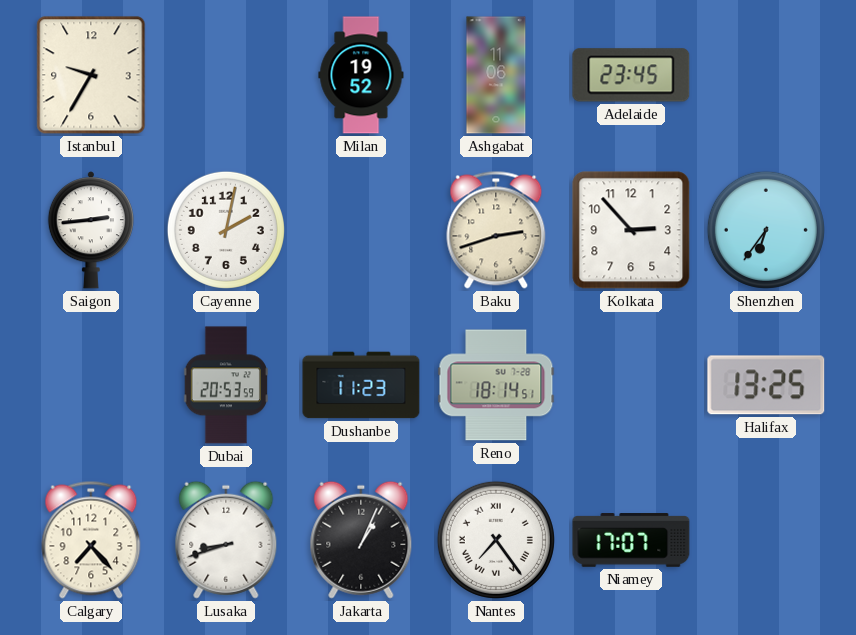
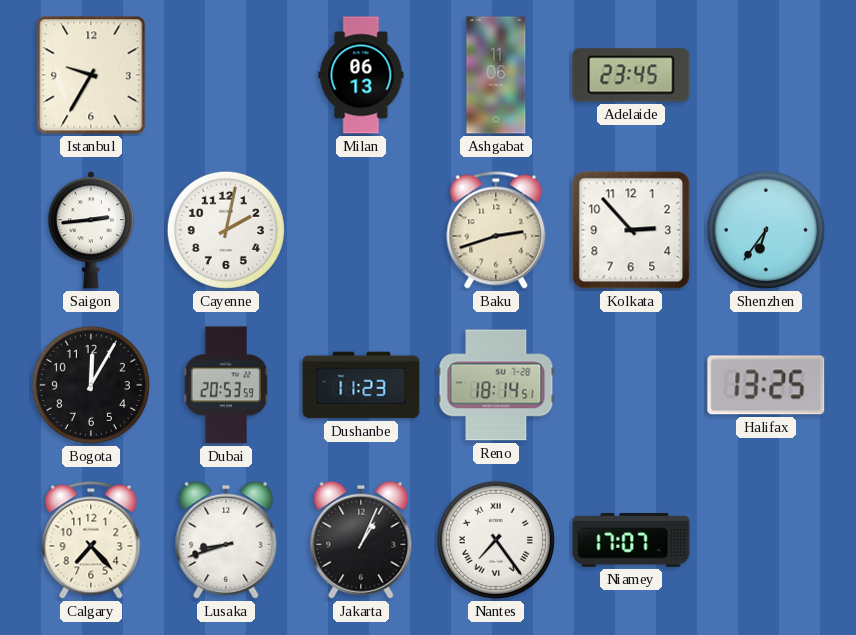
Milan: 19:52 -> 06:13
Bogota: none -> 12:05
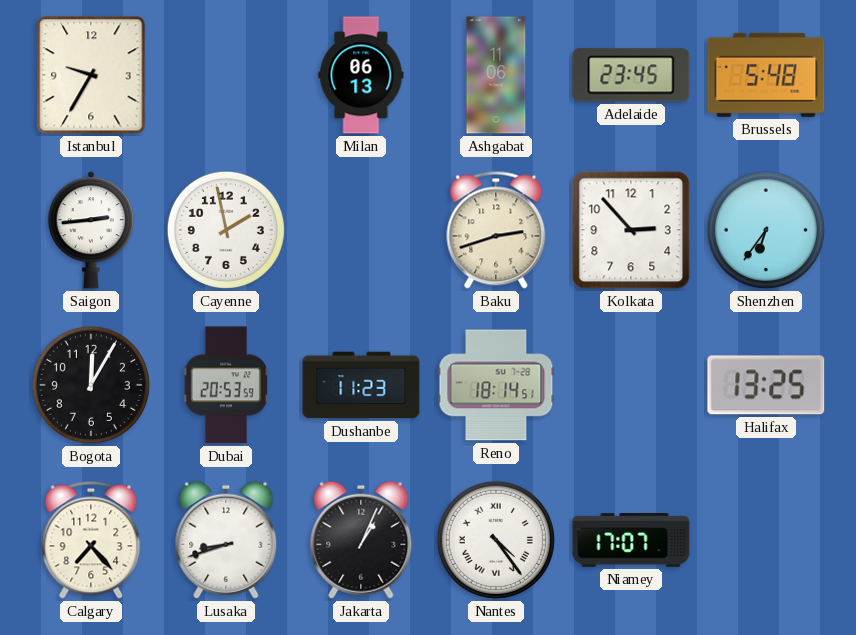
Brussels: none -> 5:48
Cayenne: 2:02 -> 1:58
Nantes: 7:24 -> 4:24
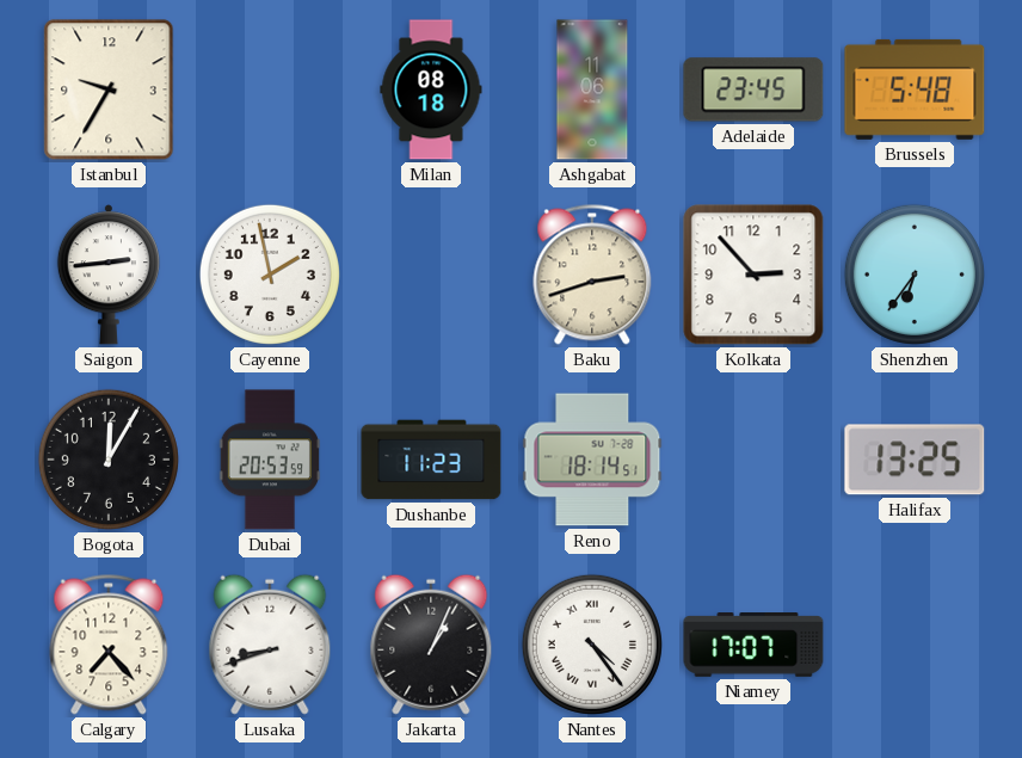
Milan: 06:13 -> 08:18
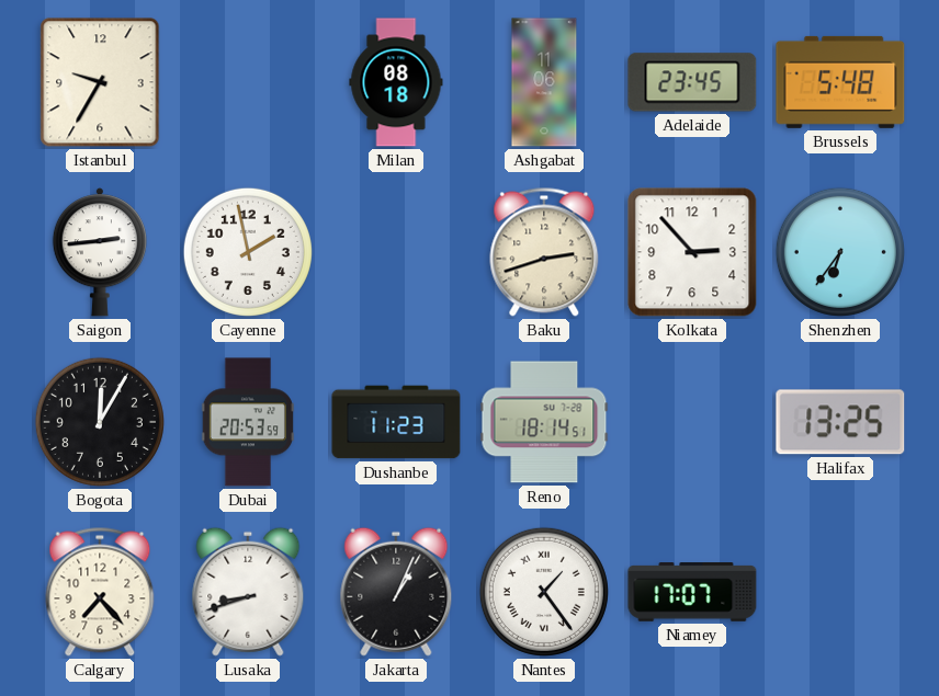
Nantes: 4:24 -> 1:24
